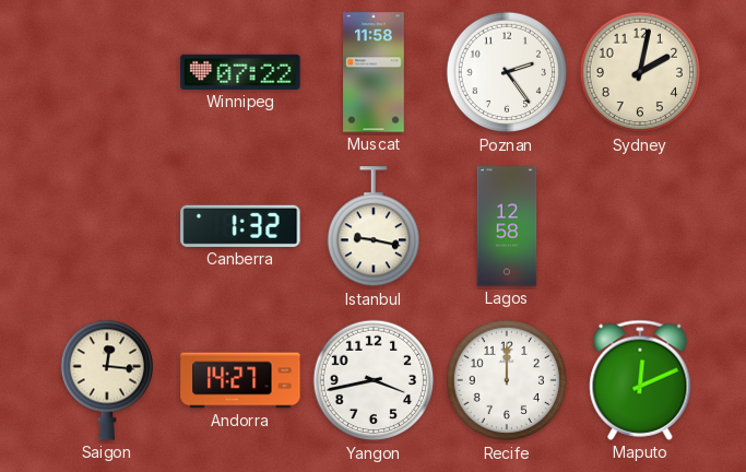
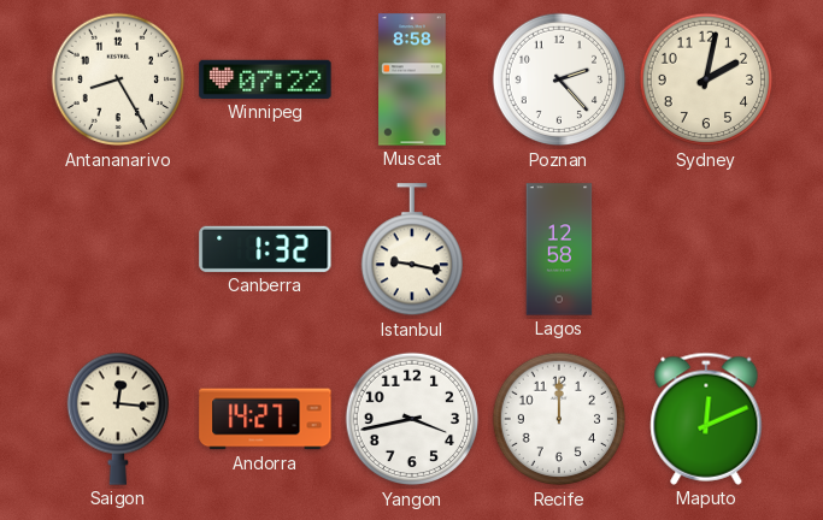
Antananarivo: none -> 8:25
Muscat: 11:58 -> 8:58
Poznan: 2:24 -> 2:23
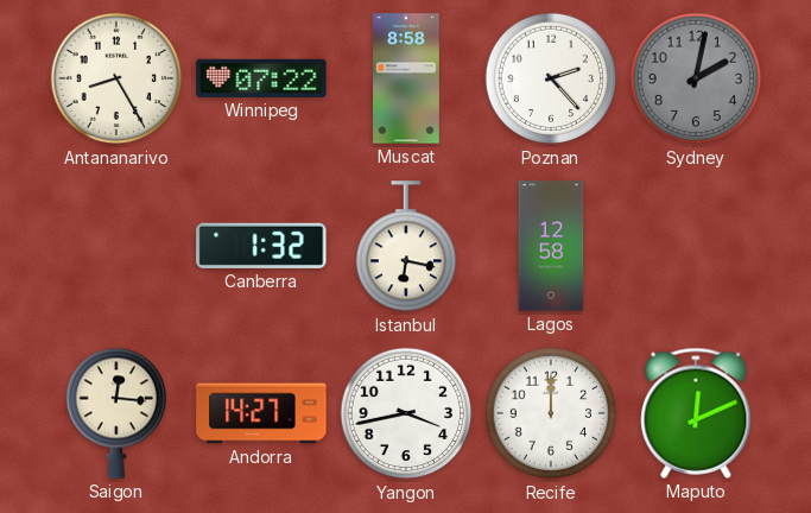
Sydney dial: cream -> grey
Istanbul: 9:17 -> 6:17
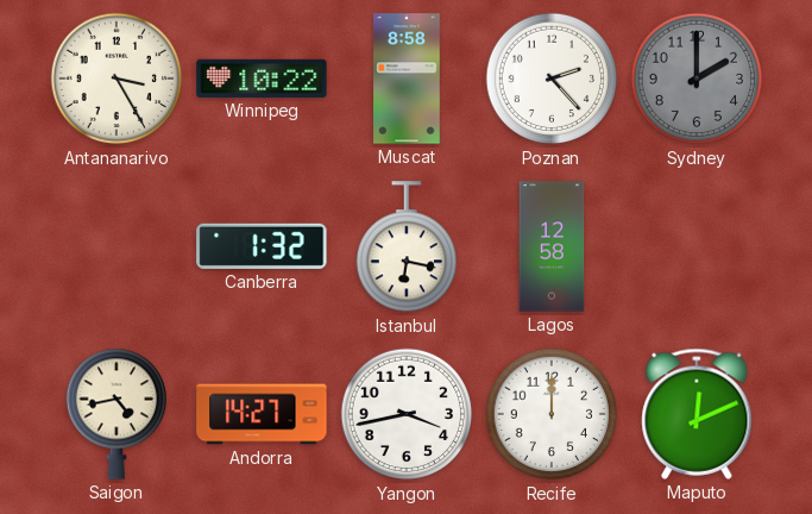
Antananarivo: 8:25 -> 3:25
Winnipeg: 07:22 -> 10:22
Sydney: 2:02 -> 2:00
Saigon: 12:16 -> 4:43
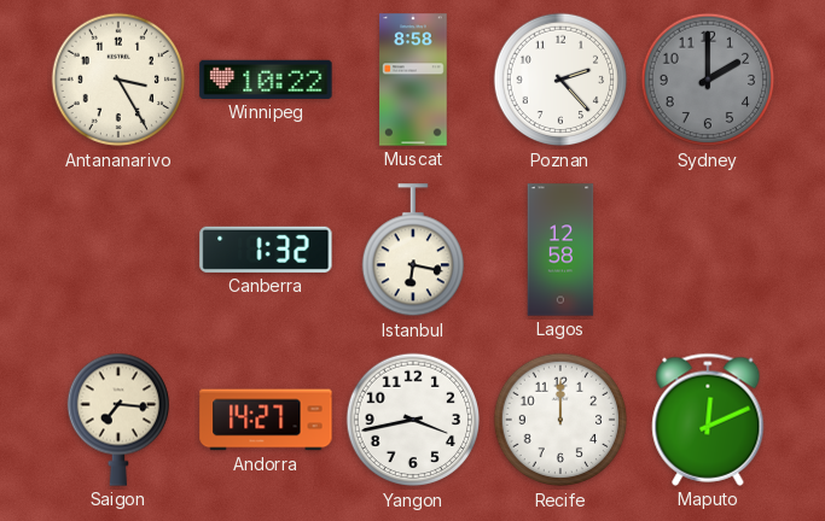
Saigon: 4:43 -> 7:16
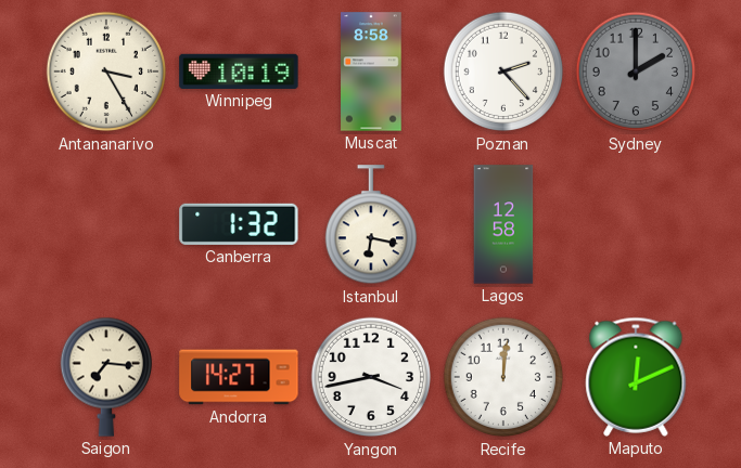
Winnipeg: 10:22 -> 10:19
Recife: 12:00 -> 12:01
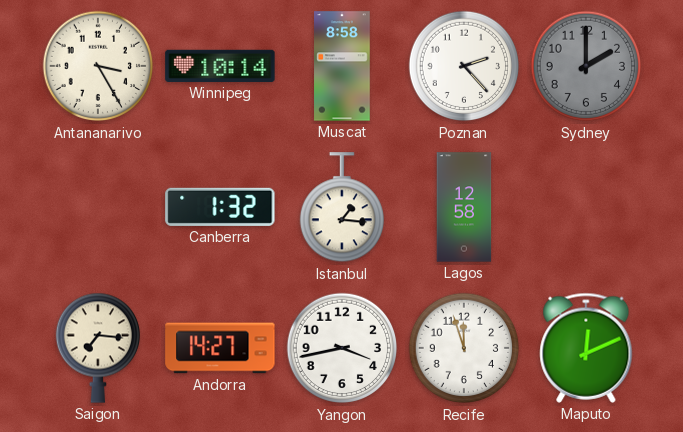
Winnipeg: 10:19 -> 10:14
Istanbul: 6:17 -> 1:16
Recife: 12:01 -> 11:57
